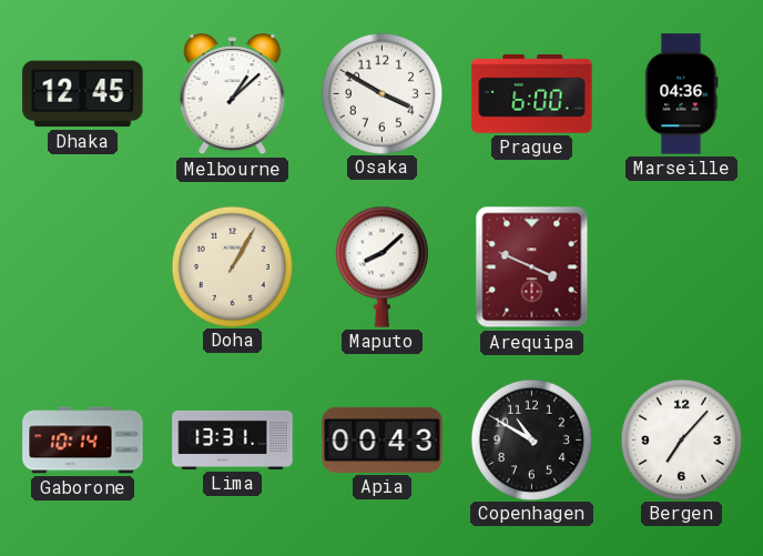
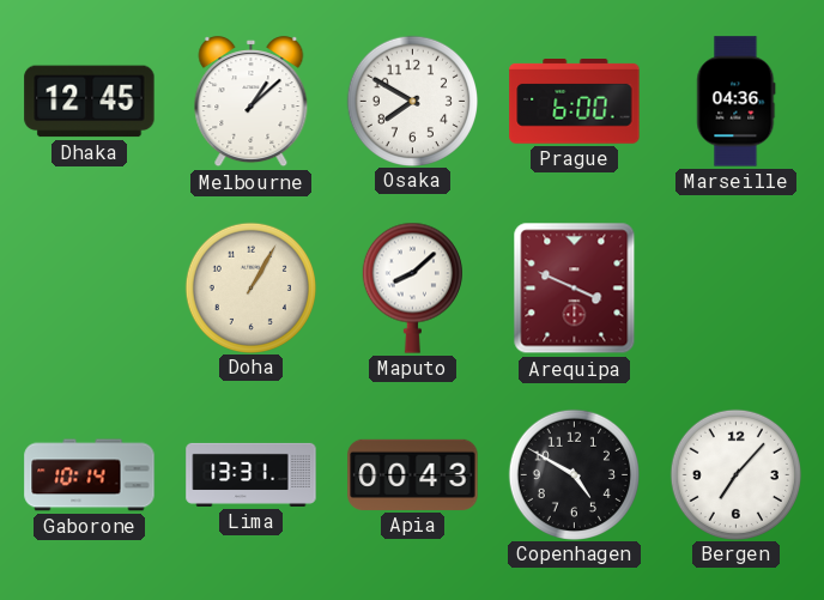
Osaka: 3:50 -> 7:50
Copenhagen: 10:50 -> 4:50
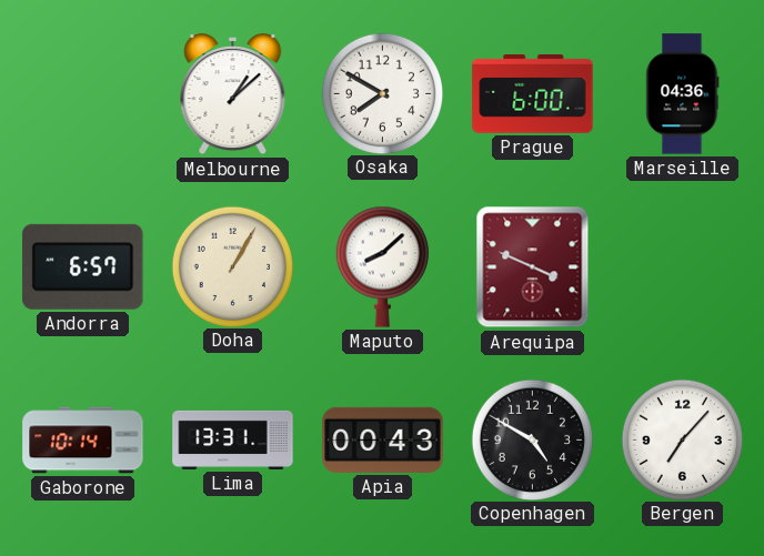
Dhaka: 12:45 -> none
Andorra: none -> 6:57
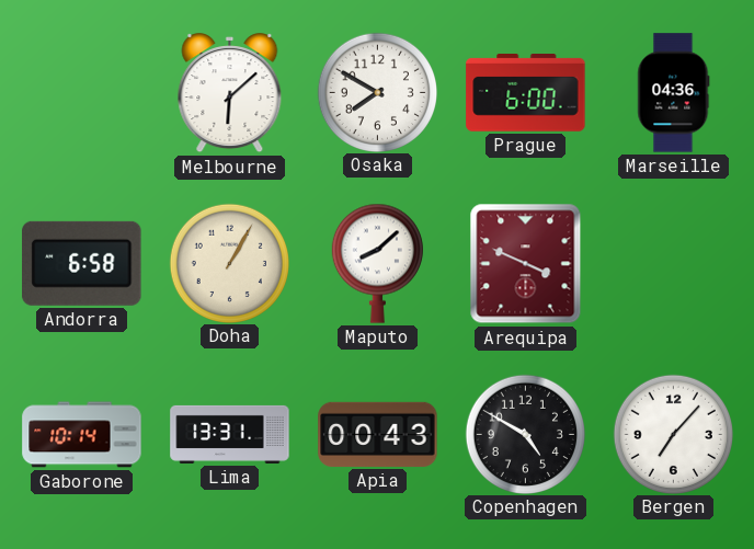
Melbourne: 1:08 -> 6:08
Andorra: 6:57 -> 6:58
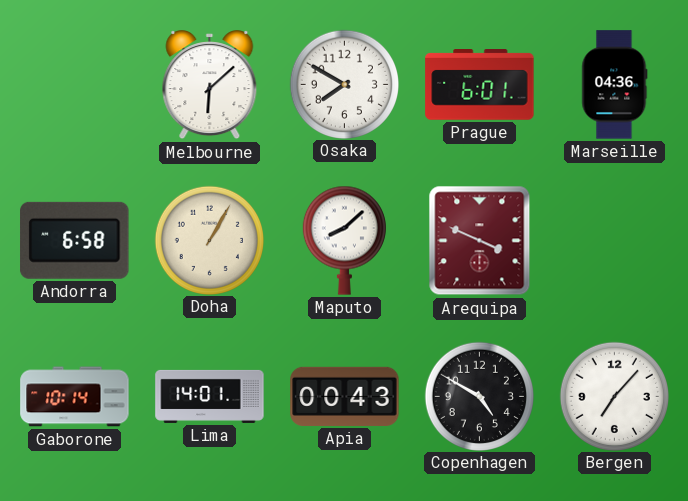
Prague: 6:00 -> 6:01
Lima: 13:31 -> 14:01
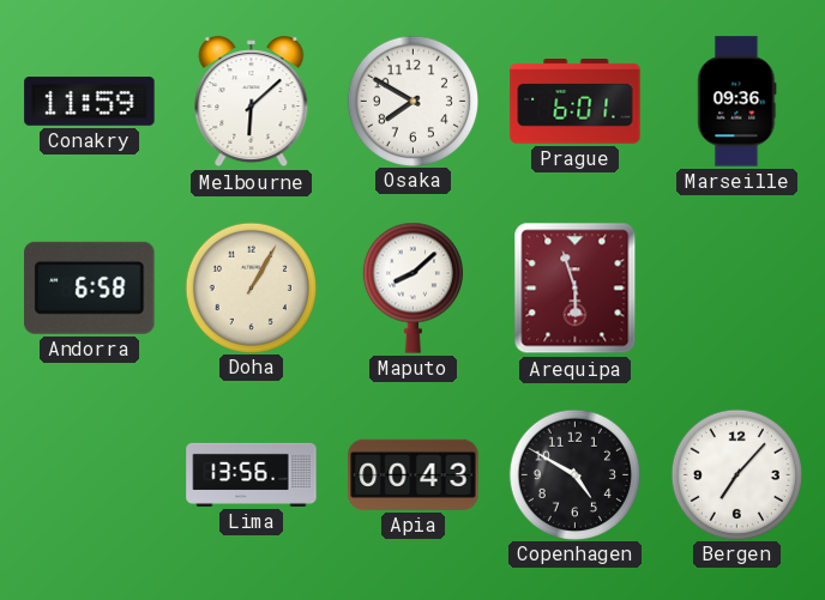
Conakry: none -> 11:59
Marseille: 04:36 -> 09:36
Arequipa: 3:49 -> 5:57
Gaborone: 10:14 -> none
Lima: 14:01 -> 13:56
